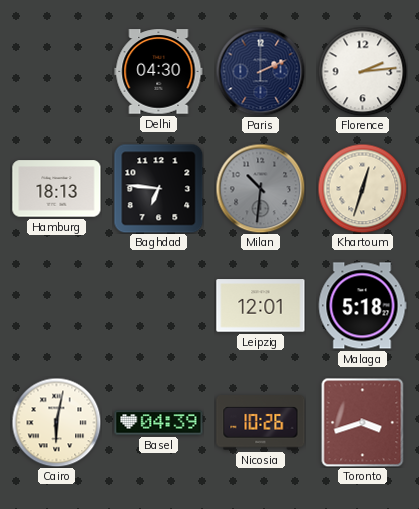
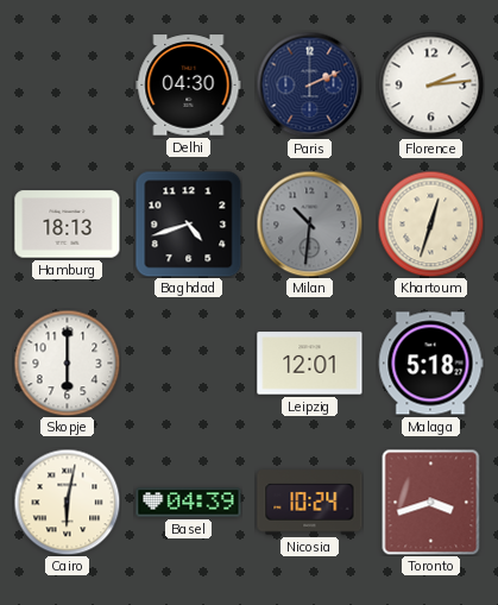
Baghdad: 6:46 -> 4:42
Skopje: none -> 6:00
Nicosia: 10:26 -> 10:24
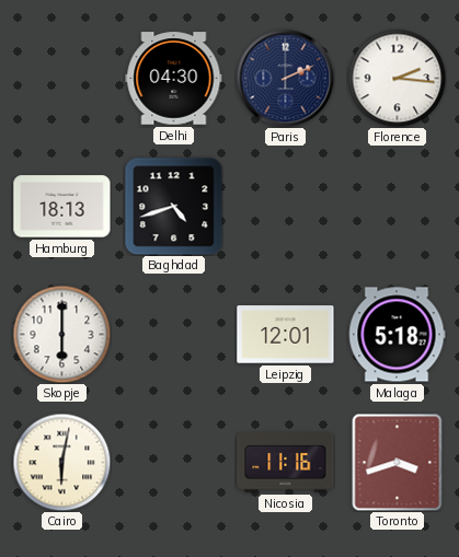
Florence: 2:14 -> 2:16
Milan: 10:31 -> none
Khartoum: 12:33 -> none
Basel: 04:39 -> none
Nicosia: 10:24 -> 11:16
